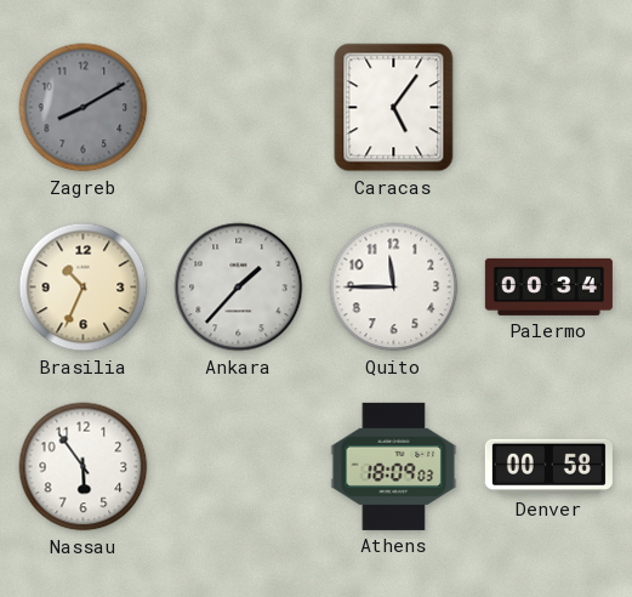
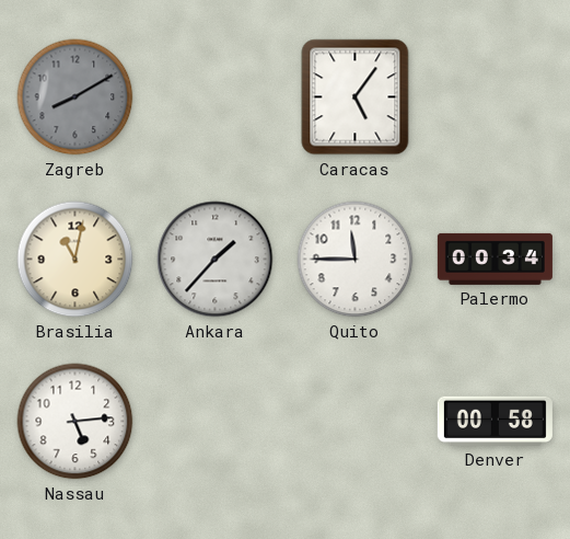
Brasilia: 10:34 -> 11:02
Nassau: 5:54 -> 5:14
Athens: 18:09 -> none
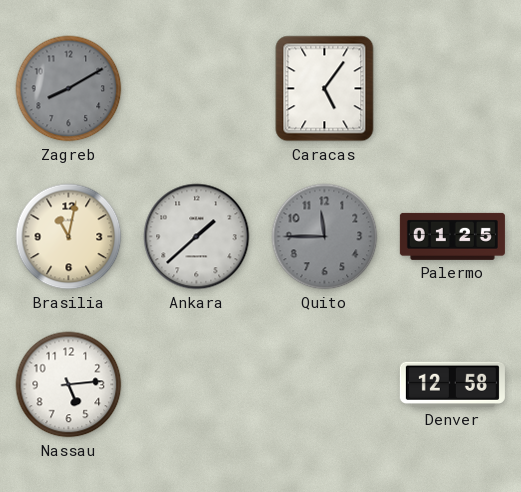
Ankara: 1:37 -> 1:38
Quito dial: white -> grey
Palermo: 00:34 -> 01:25
Denver: 00:58 -> 12:58
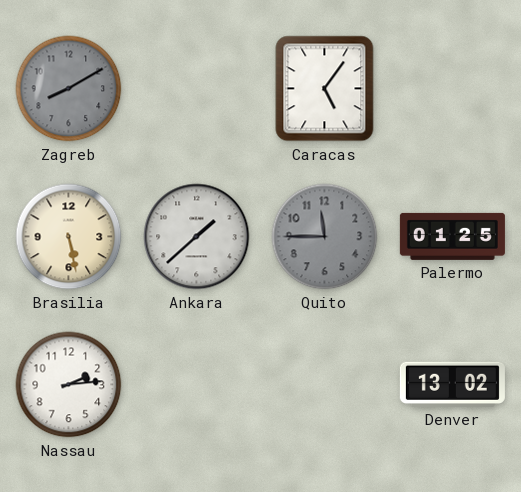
Brasilia: 11:02 -> 5:28
Nassau: 5:14 -> 2:14
Denver: 12:58 -> 13:02
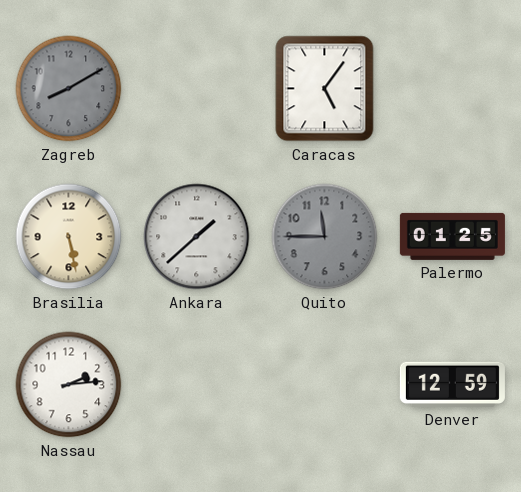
Denver: 13:02 -> 12:59
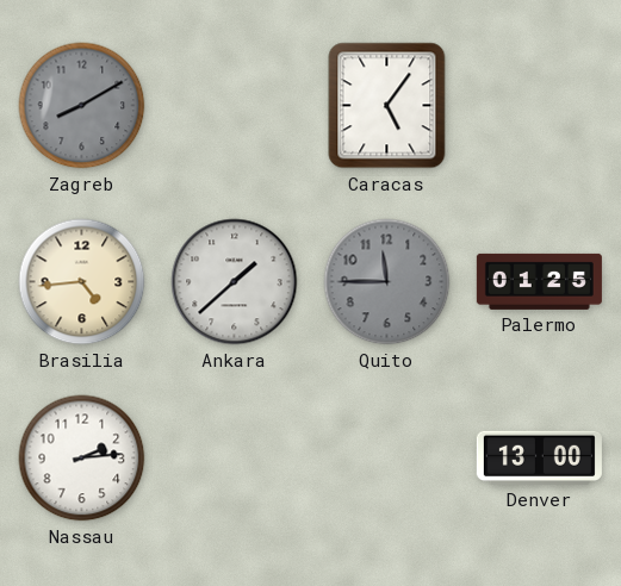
Brasilia: 5:28 -> 4:44
Denver: 12:59 -> 13:00
